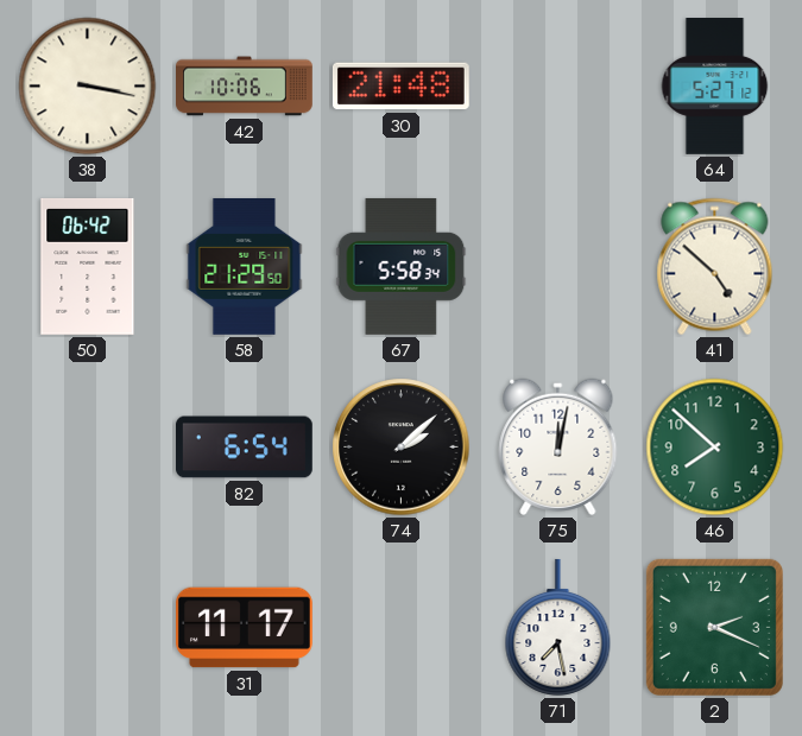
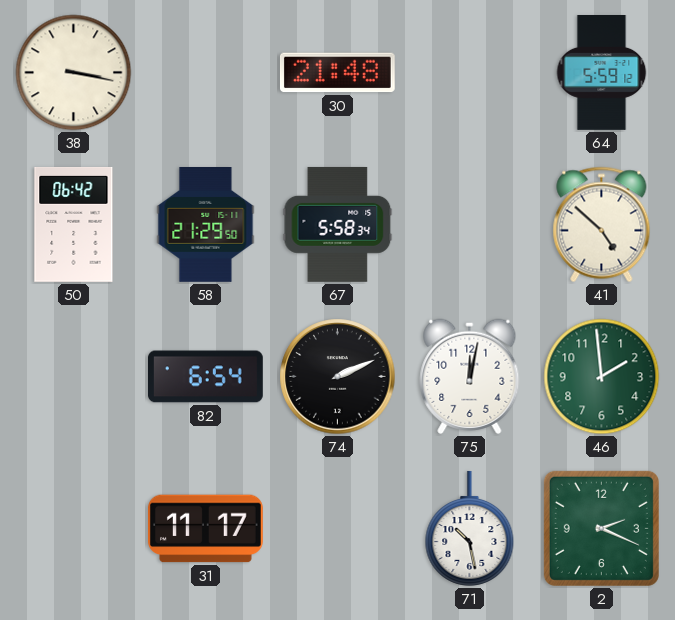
42: 10:06 -> none
64: 5:27 -> 5:59
74: 2:08 -> 2:11
46: 7:52 -> 1:59
71: 7:28 -> 10:28
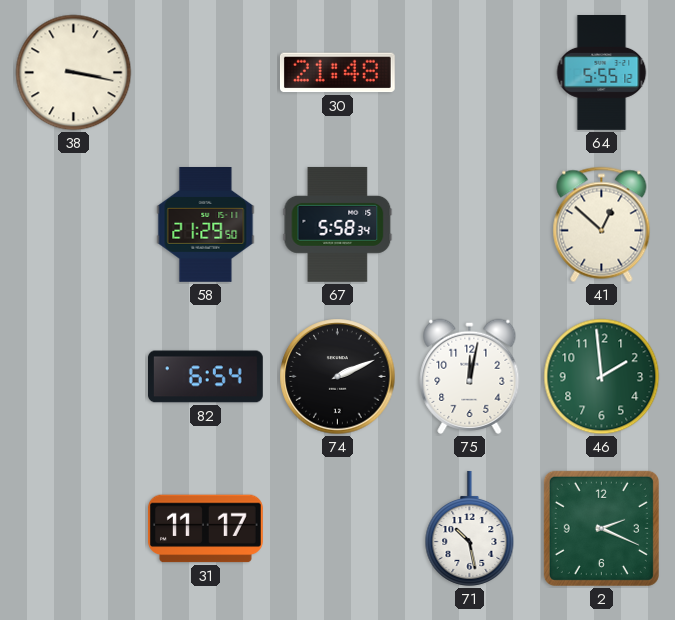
64: 5:59 -> 5:55
50: 06:42 -> none
41: 4:52 -> 12:52
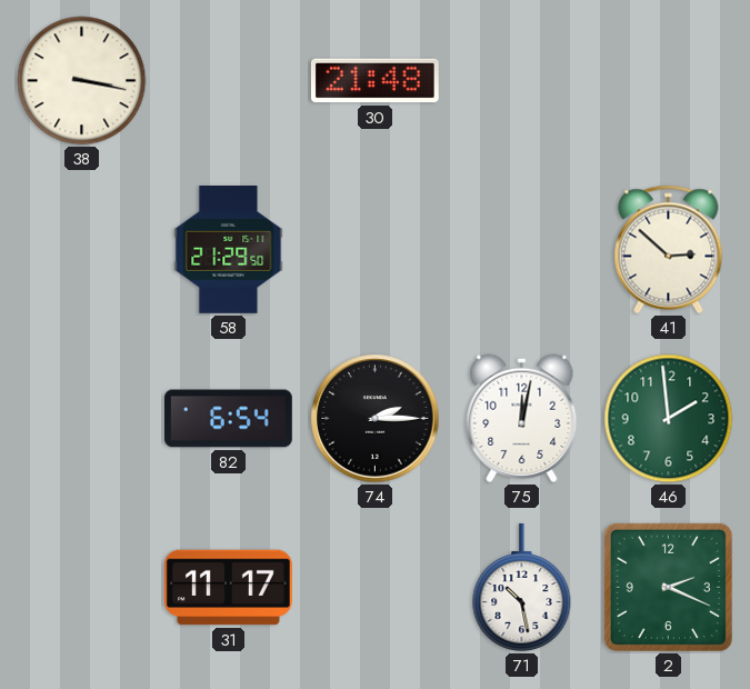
64: 5:55 -> none
67: 5:58 -> none
41: 12:52 -> 2:52
74: 2:11 -> 2:15
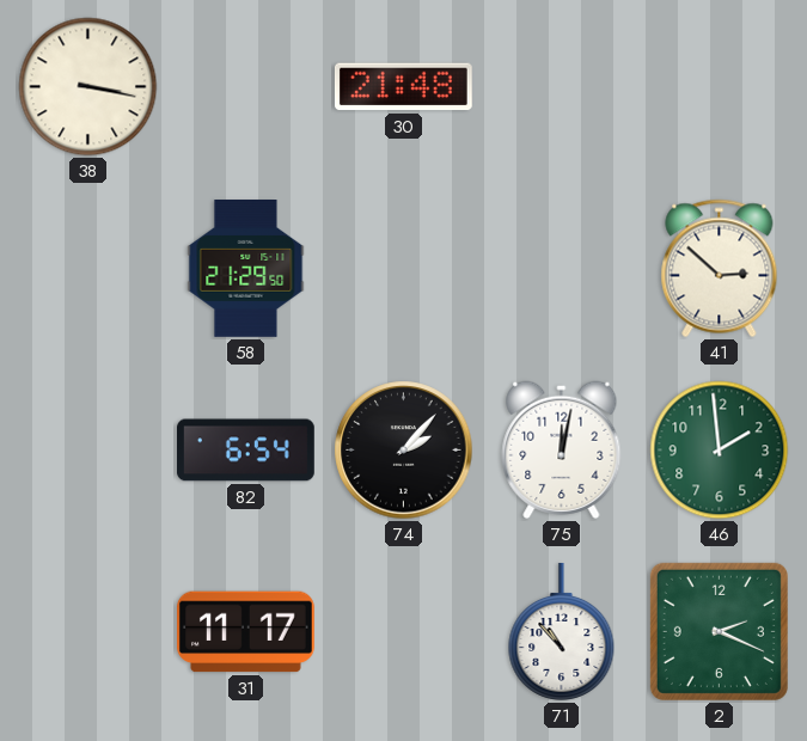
74: 2:15 -> 2:07
71: 10:28 -> 10:53
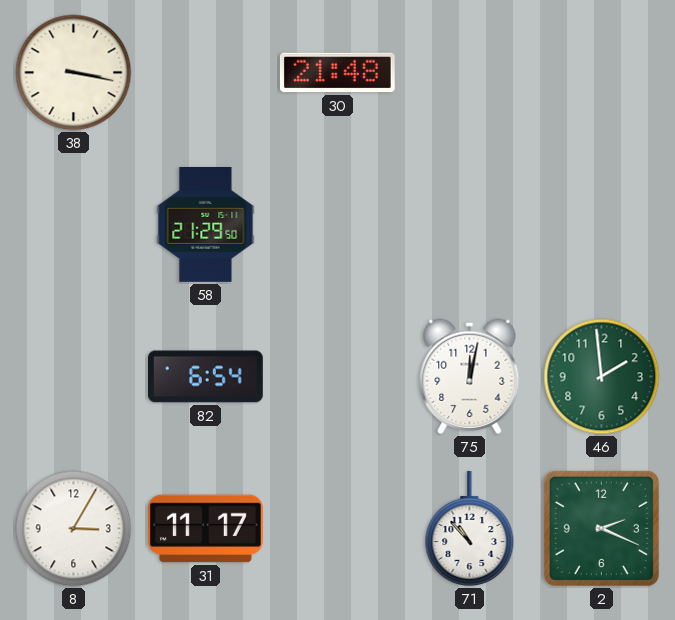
41: 2:52 -> none
74: 2:07 -> none
8: none -> 3:05
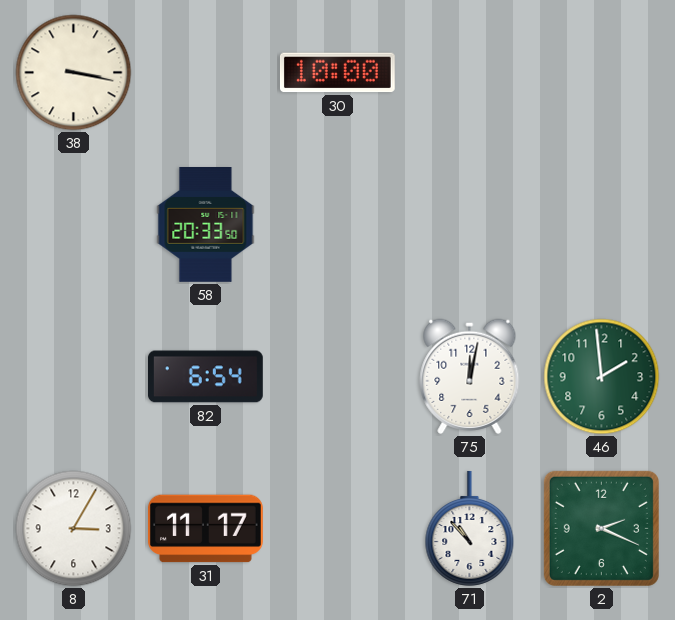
30: 21:48 -> 10:00
58: 21:29 -> 20:33
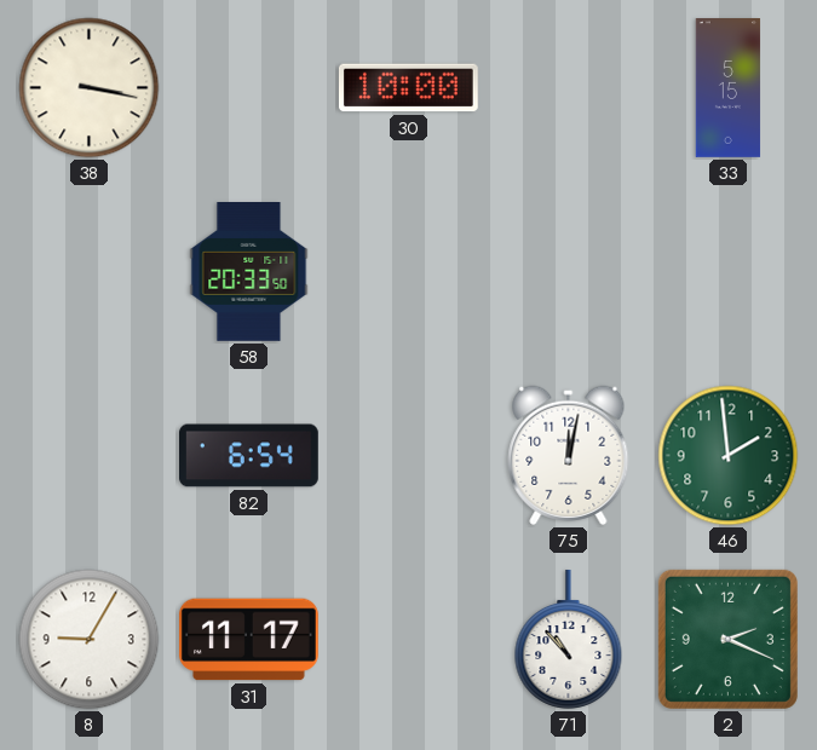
33: none -> 5:15
8: 3:05 -> 9:05
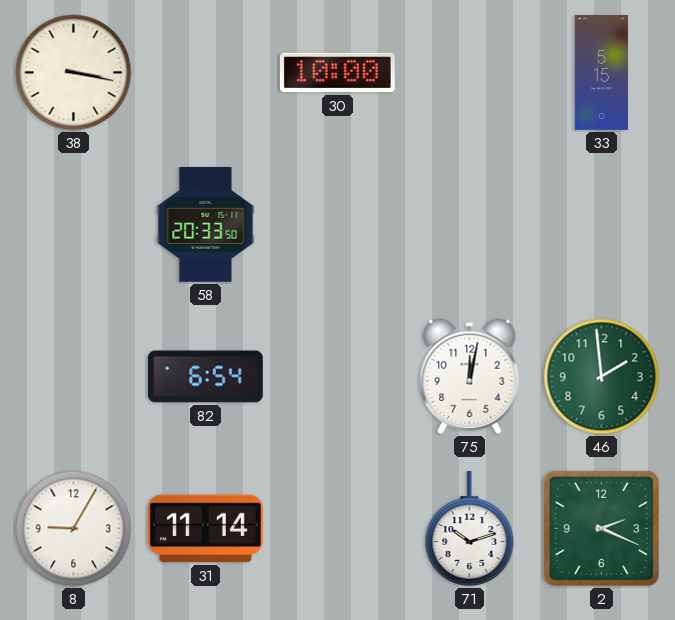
31: 11:17 -> 11:14
71: 10:53 -> 10:12
